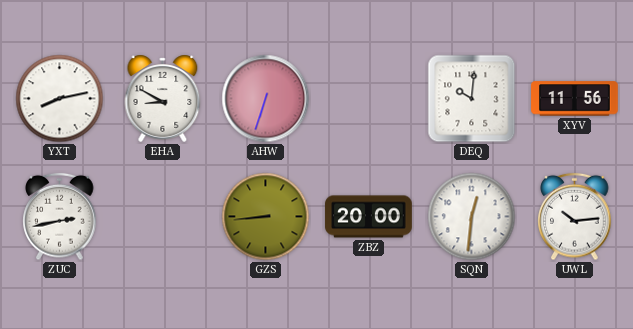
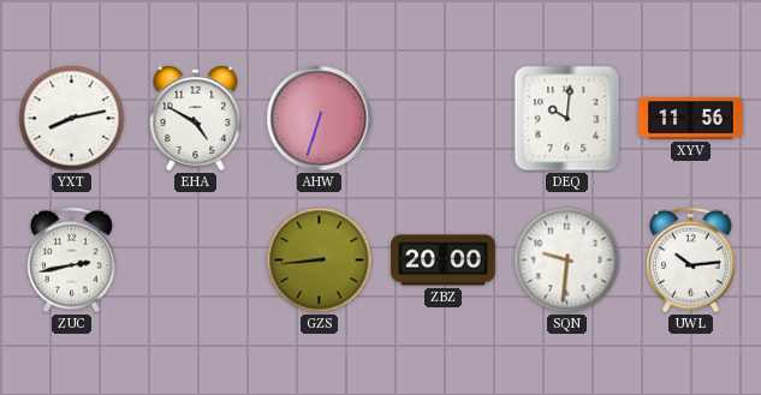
EHA: 8:50 -> 4:50
SQN: 12:31 -> 9:31
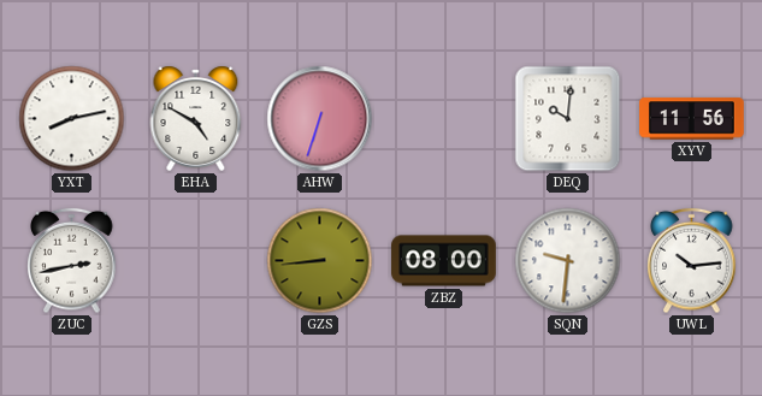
ZBZ: 20:00 -> 08:00
